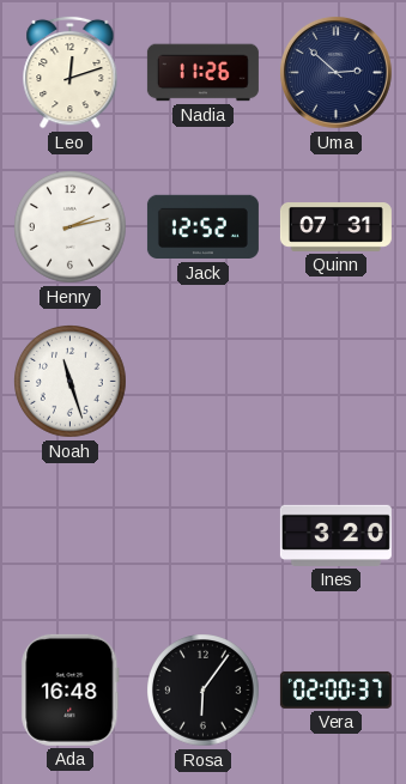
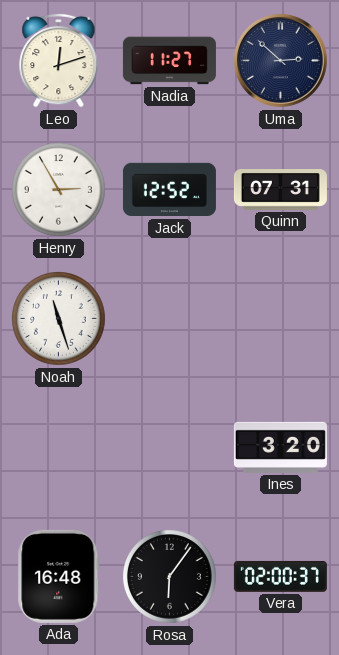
Nadia: 11:26 -> 11:27
Henry: 2:13 -> 2:55
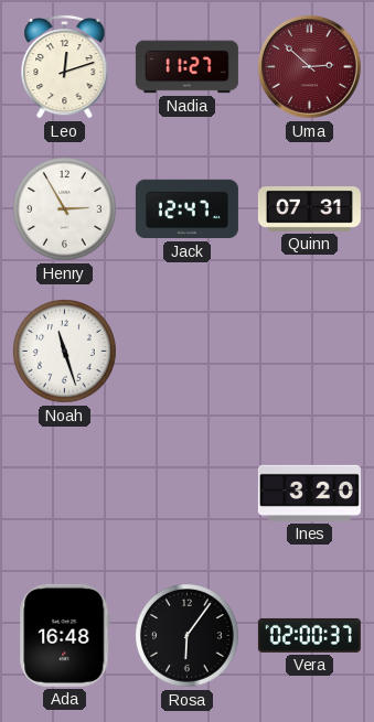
Uma dial: navy -> burgundy
Jack: 12:52 -> 12:47
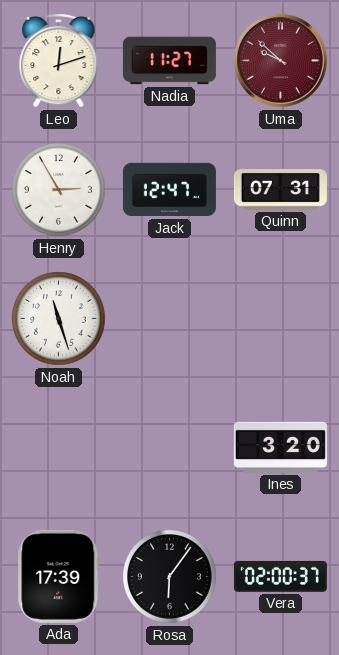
Uma: 2:52 -> 9:52
Ada: 16:48 -> 17:39
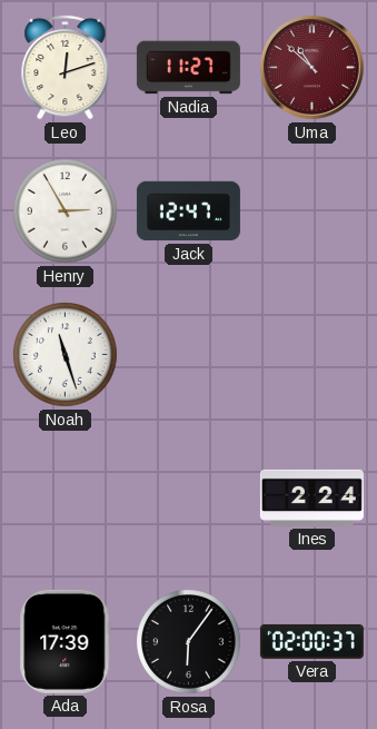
Uma: 9:52 -> 10:52
Quinn: 07:31 -> none
Ines: 3:20 -> 2:24
